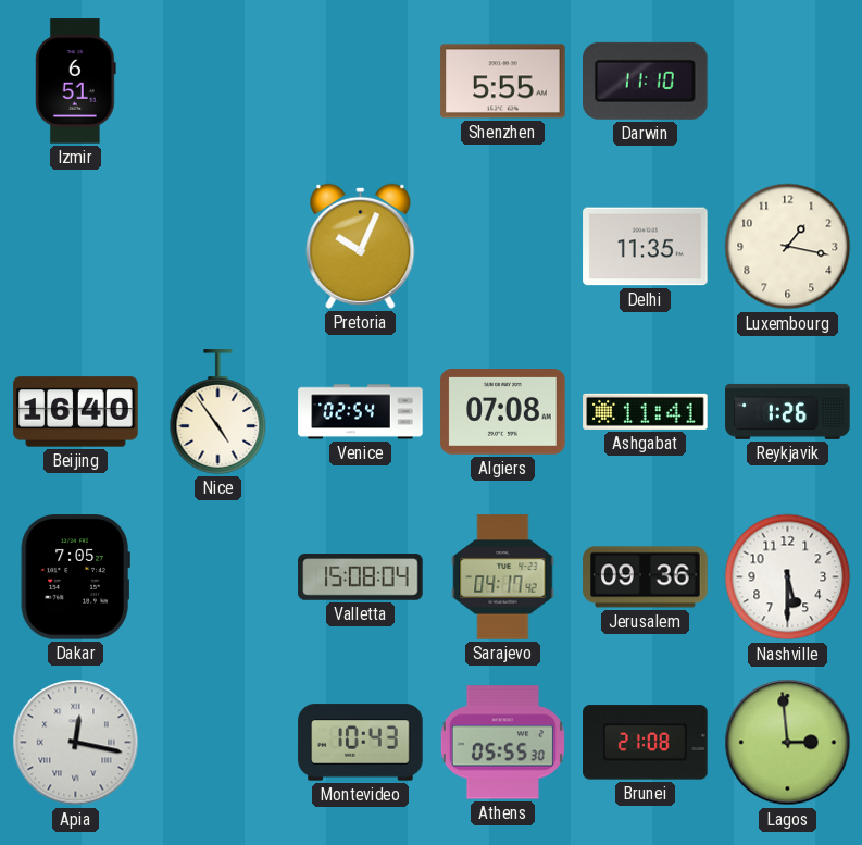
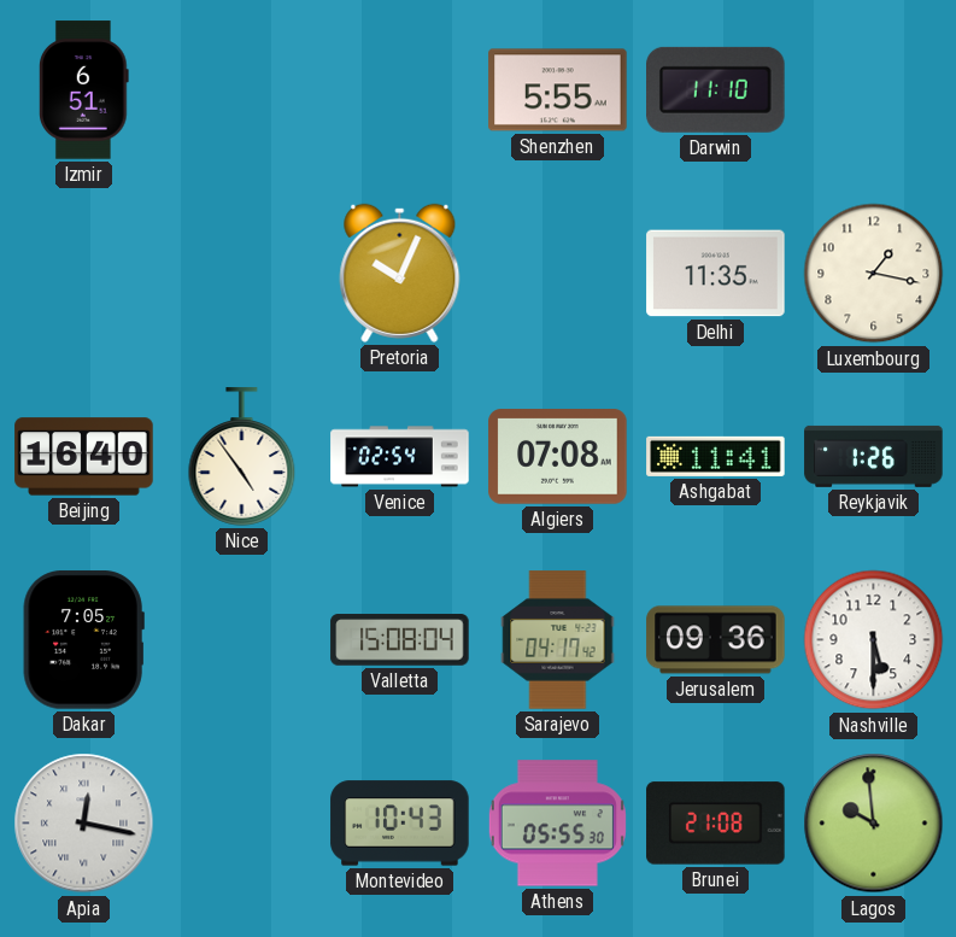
Lagos: 2:59 -> 9:59
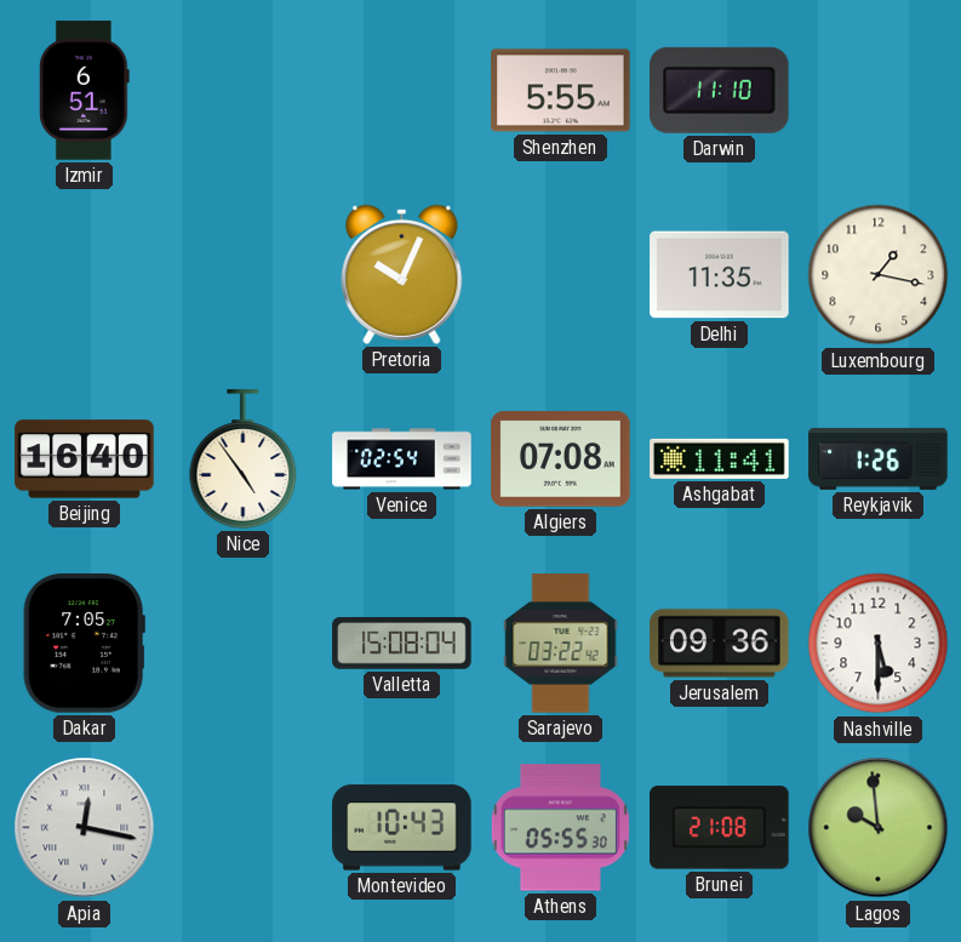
Sarajevo: 04:17 -> 03:22
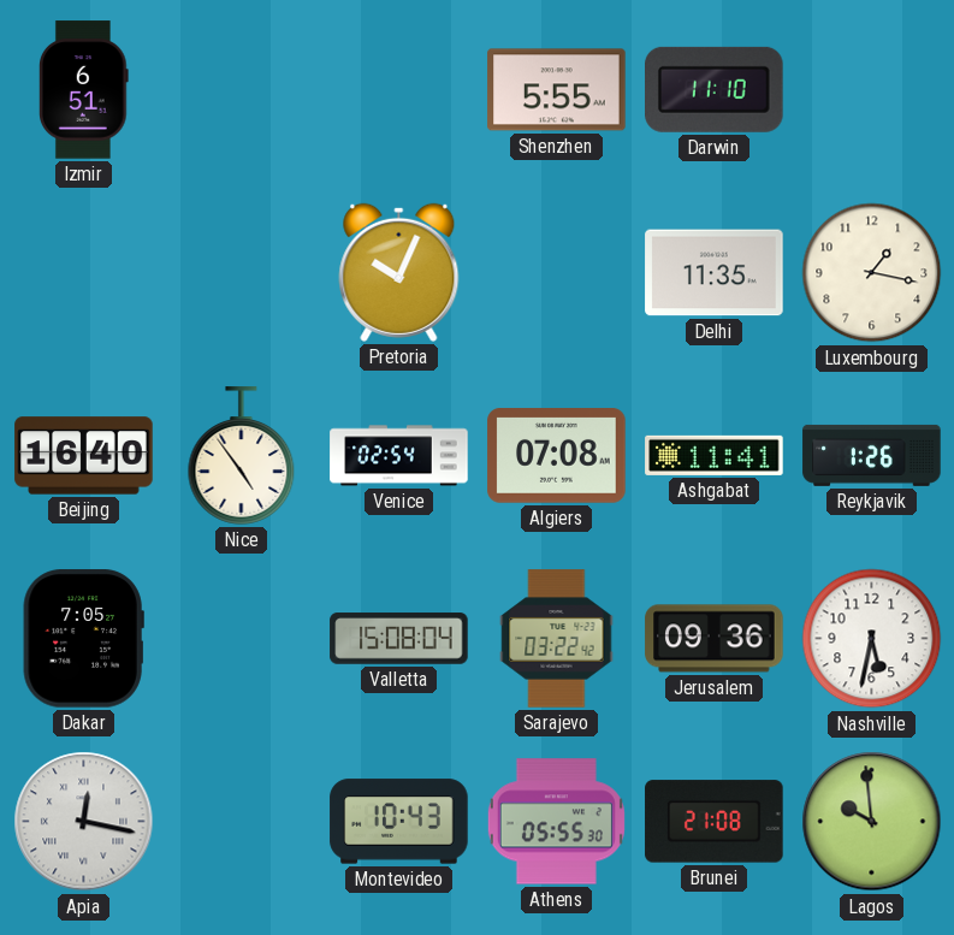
Nashville: 5:30 -> 5:32
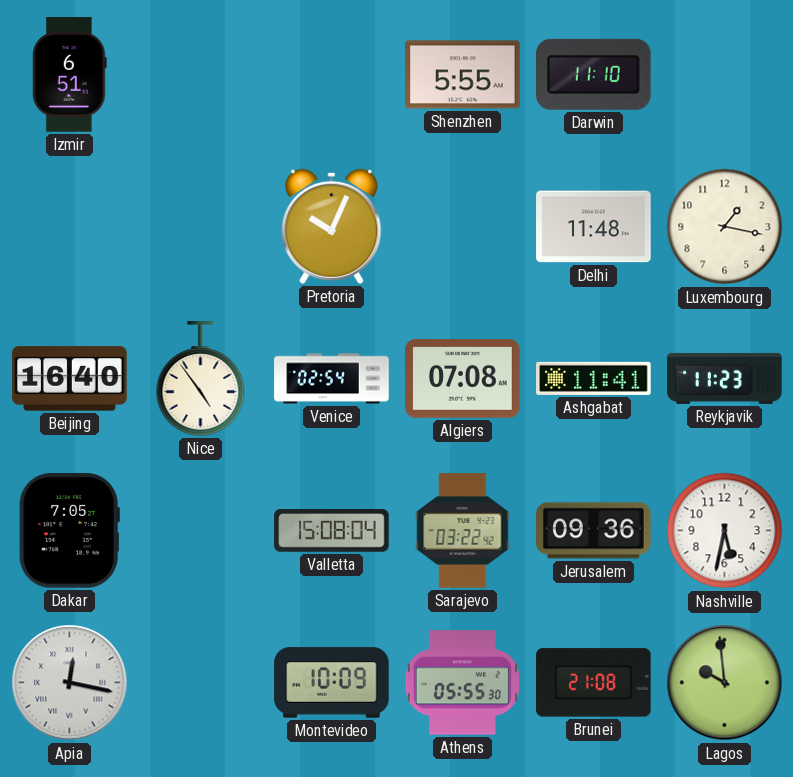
Delhi: 11:35 -> 11:48
Reykjavik: 1:26 -> 11:23
Montevideo: 10:43 -> 10:09
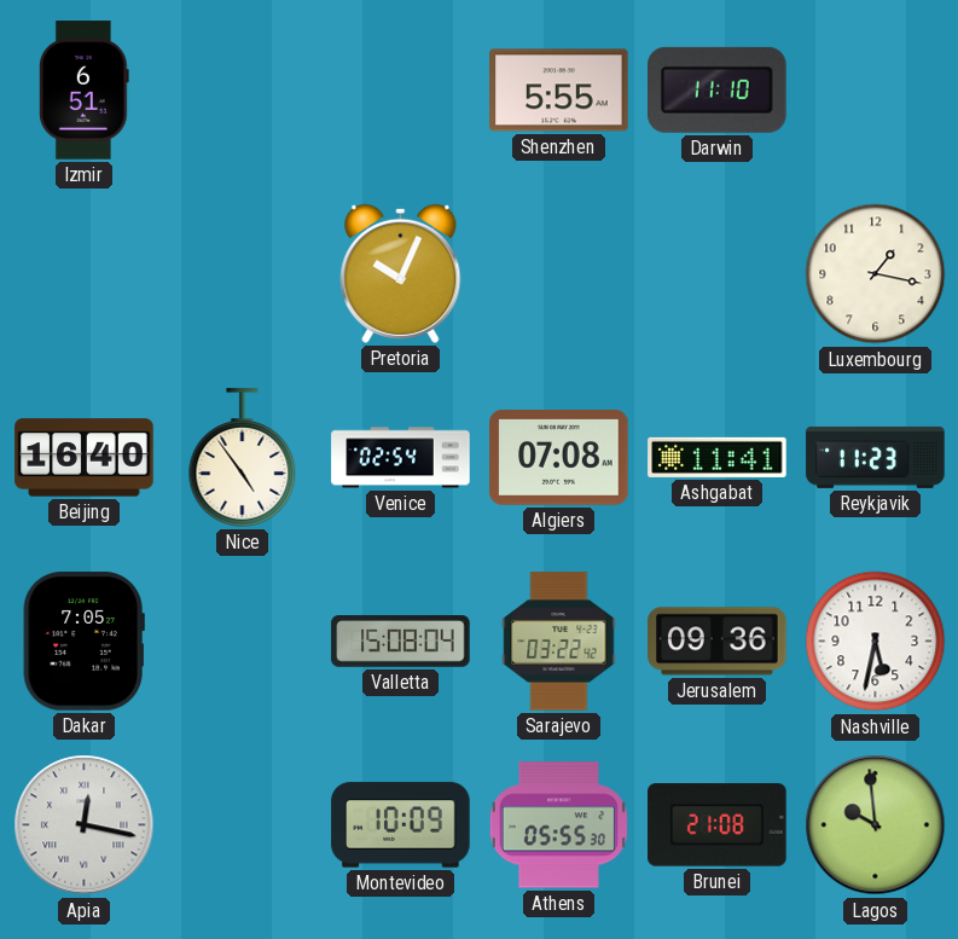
Delhi: 11:48 -> none
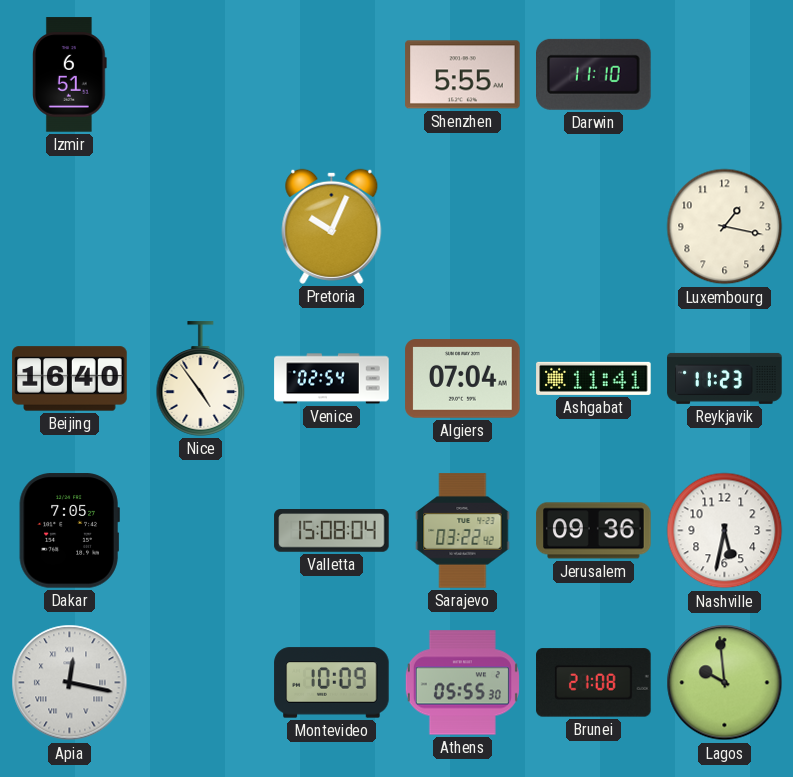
Algiers: 07:08 -> 07:04
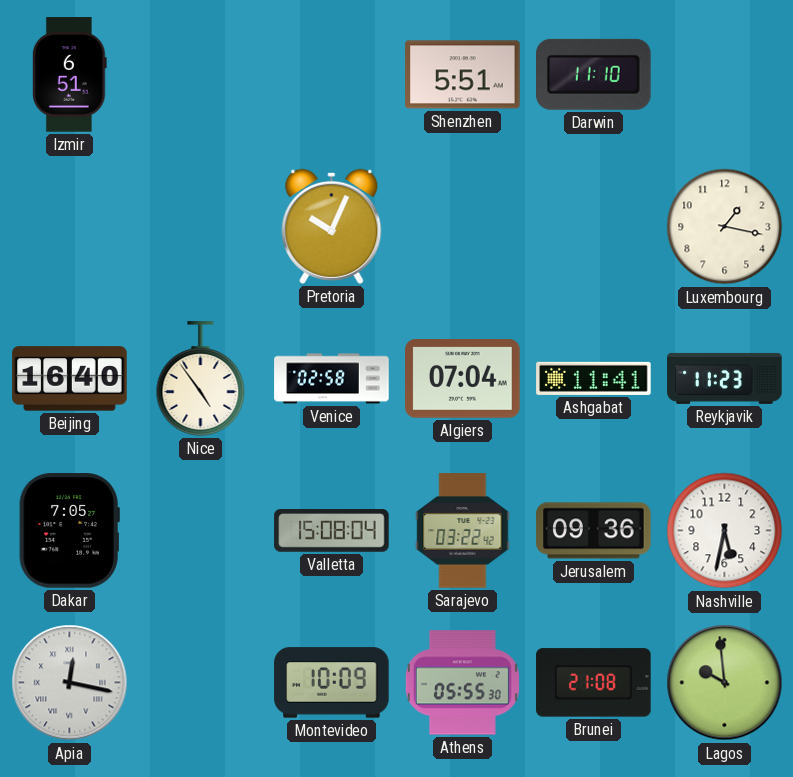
Shenzhen: 5:55 -> 5:51
Venice: 02:54 -> 02:58
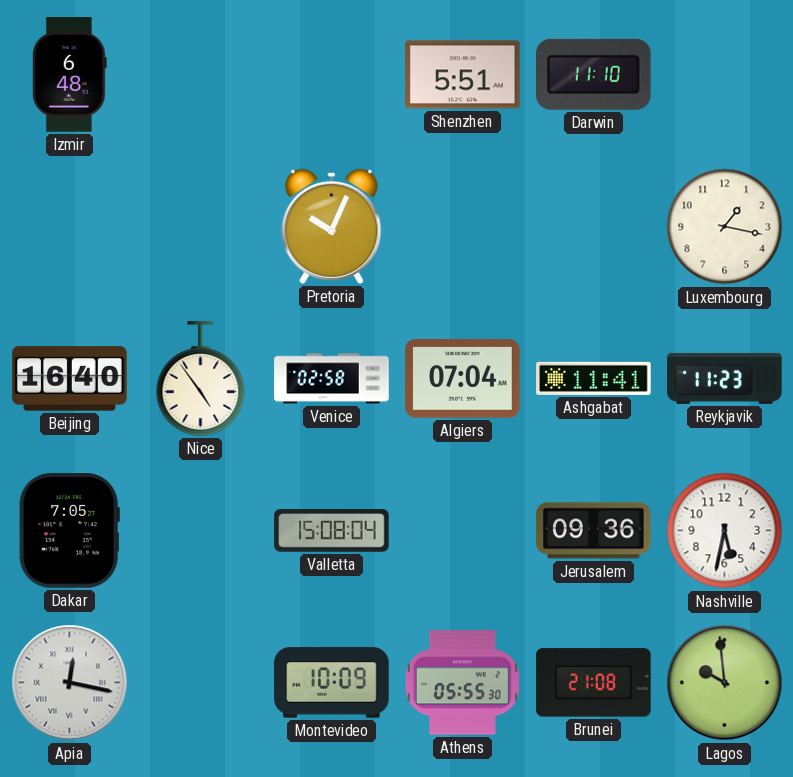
Izmir: 6:51 -> 6:48
Sarajevo: 03:22 -> none
